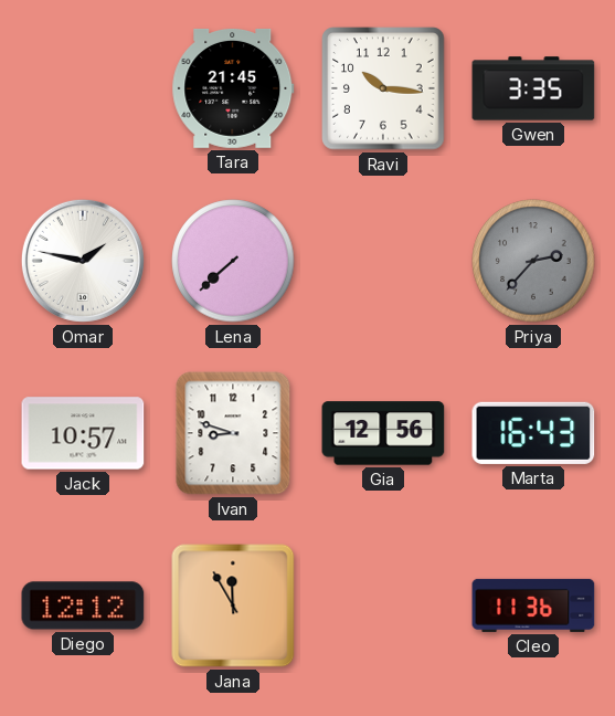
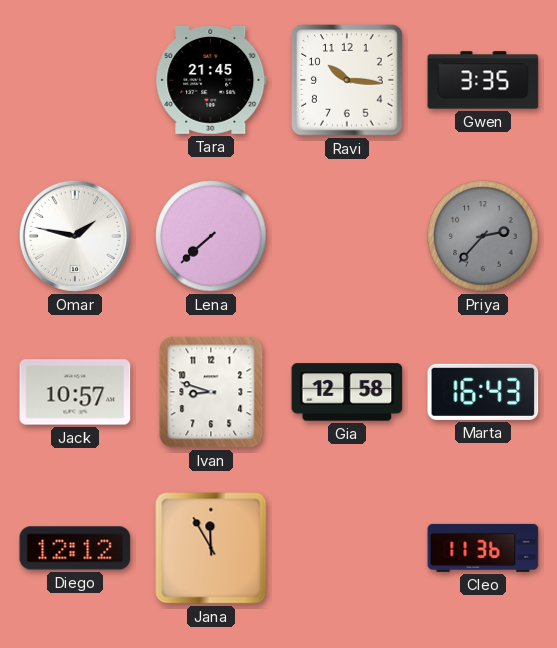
Gia: 12:56 -> 12:58
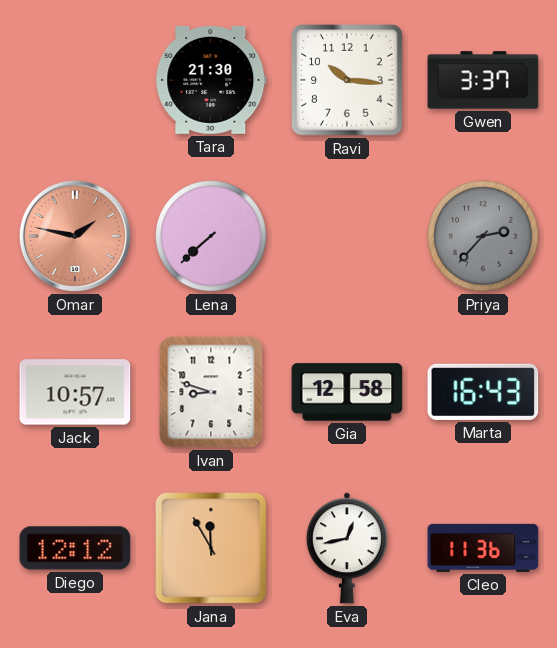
Tara: 21:45 -> 21:30
Gwen: 3:35 -> 3:37
Omar dial: white -> salmon
Eva: none -> 12:43
